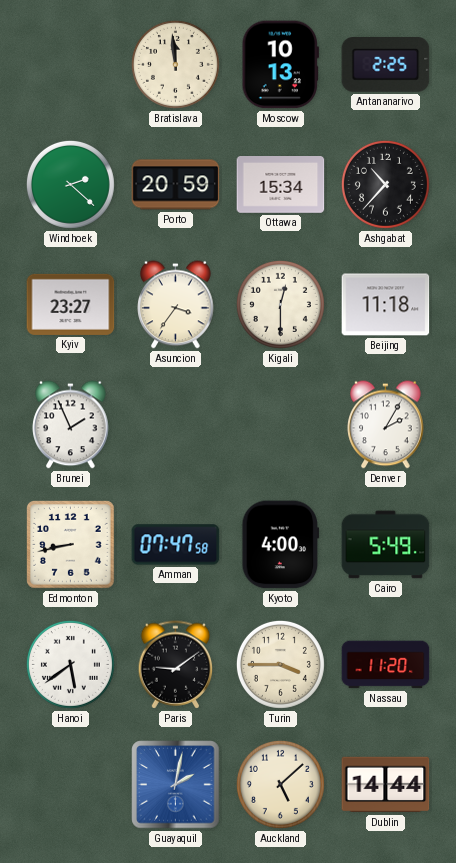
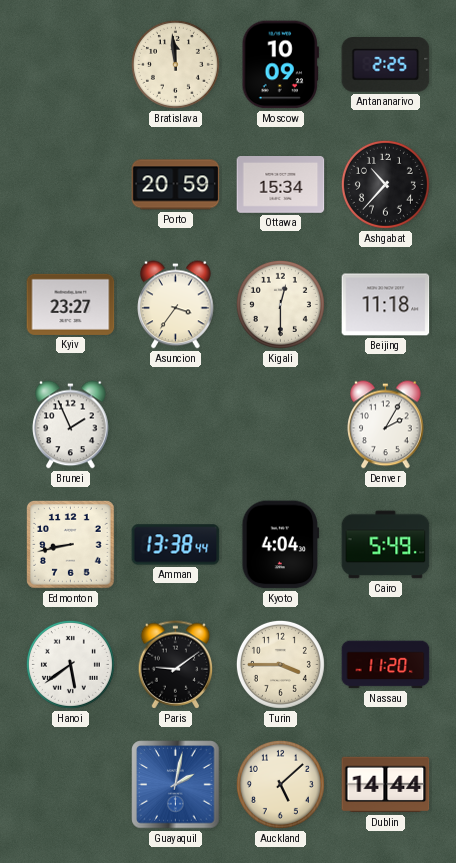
Moscow: 10:13 -> 10:09
Windhoek: 2:22 -> none
Amman: 07:47 -> 13:38
Kyoto: 4:00 -> 4:04
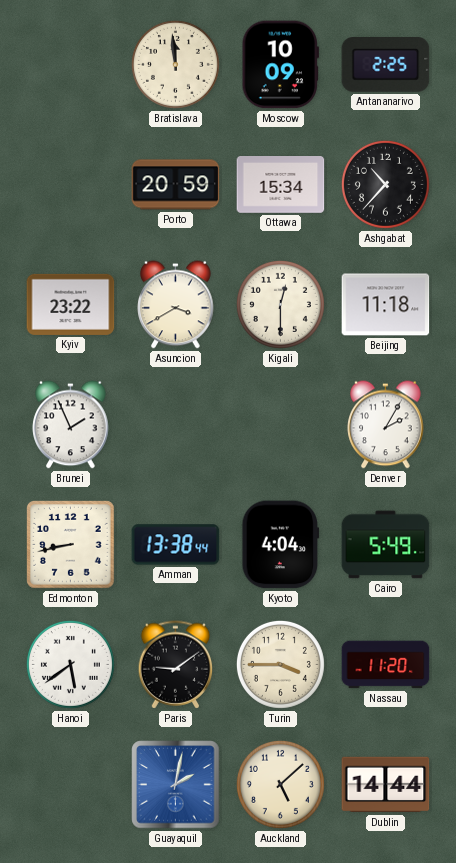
Kyiv: 23:27 -> 23:22
Asuncion: 3:36 -> 3:40
